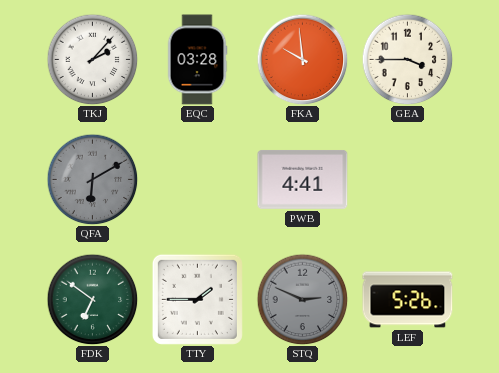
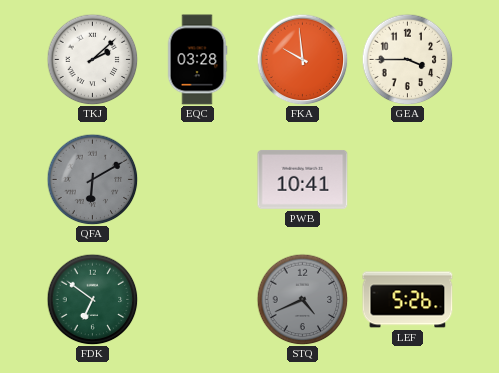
TKJ: 2:07 -> 2:08
PWB: 4:41 -> 10:41
TTY: 1:45 -> none
STQ: 2:49 -> 4:41
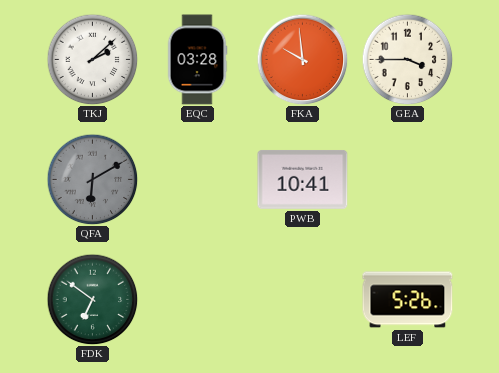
STQ: 4:41 -> none
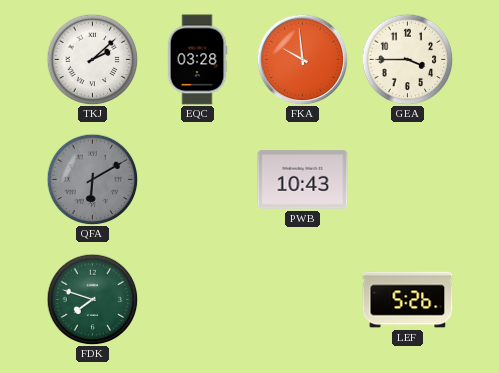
PWB: 10:41 -> 10:43
FDK: 6:51 -> 7:48
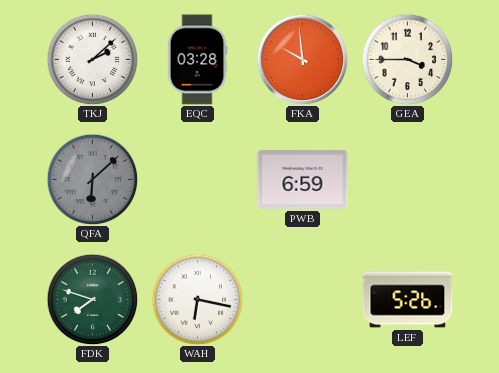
QFA: 6:10 -> 6:08
PWB: 10:43 -> 6:59
WAH: none -> 6:17
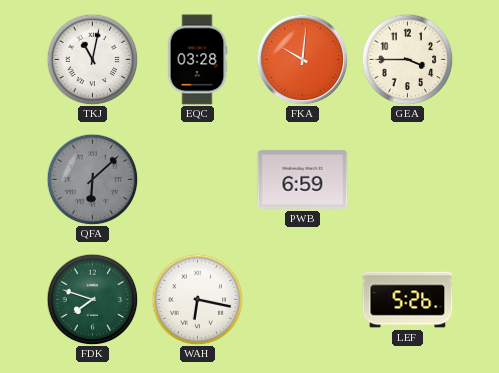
TKJ: 2:08 -> 11:02
FKA: 9:59 -> 10:01
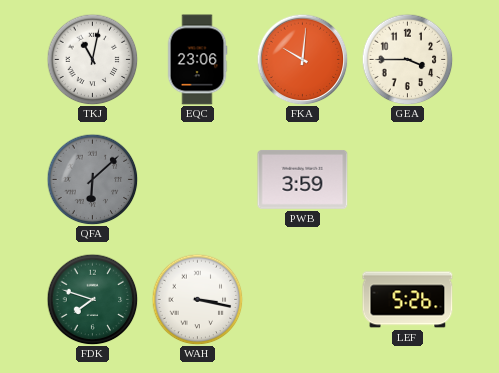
EQC: 03:28 -> 23:06
PWB: 6:59 -> 3:59
WAH: 6:17 -> 3:17
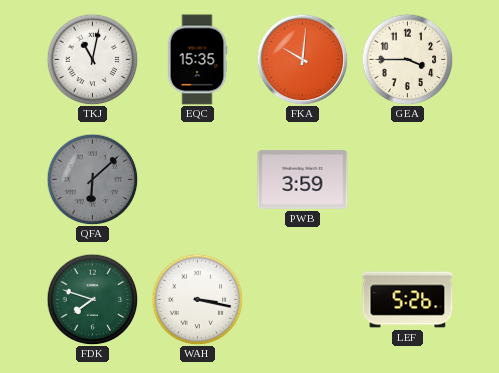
EQC: 23:06 -> 15:35
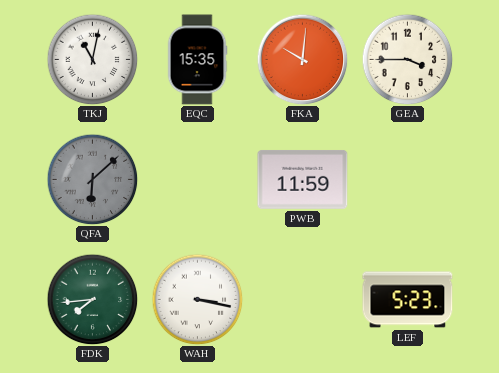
PWB: 3:59 -> 11:59
FDK: 7:48 -> 7:44
LEF: 5:26 -> 5:23
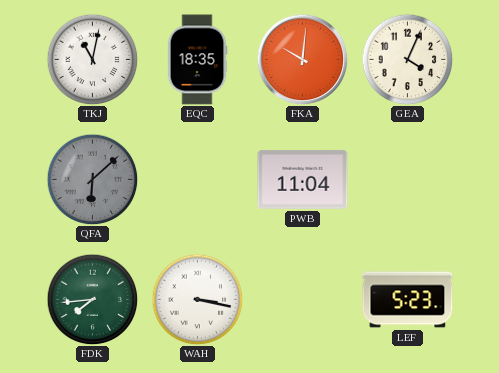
EQC: 15:35 -> 18:35
GEA: 3:45 -> 4:04
PWB: 11:59 -> 11:04
